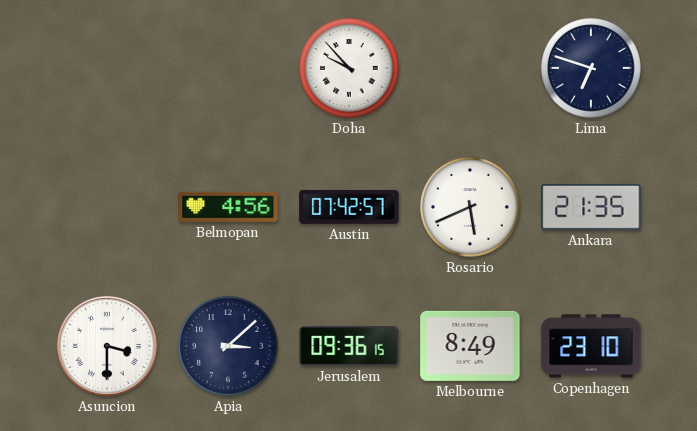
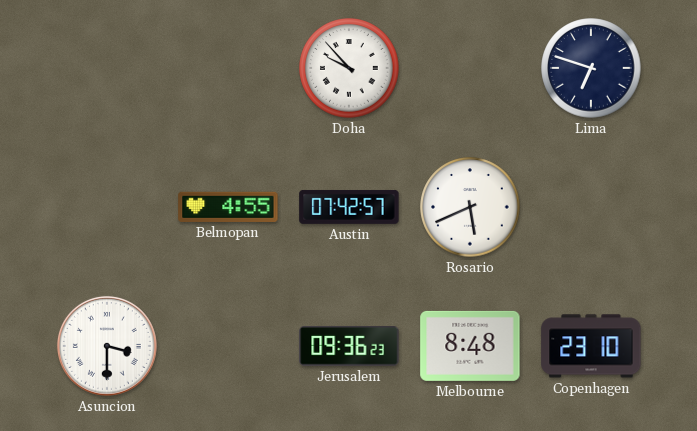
Belmopan: 4:56 -> 4:55
Ankara: 21:35 -> none
Apia: 3:08 -> none
Jerusalem: 09:36:15 -> 09:36:23
Melbourne: 8:49 -> 8:48
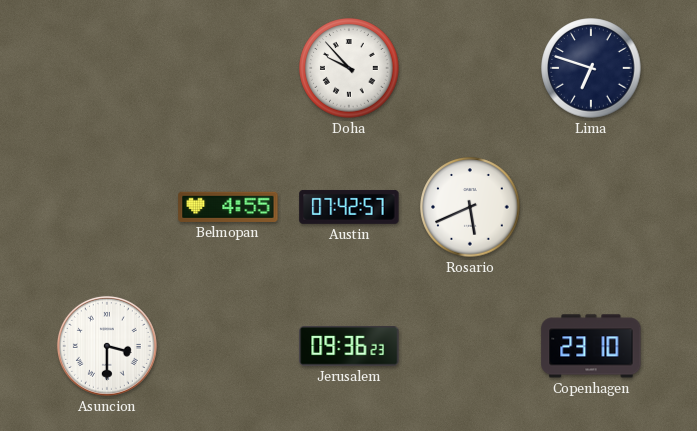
Melbourne: 8:48 -> none
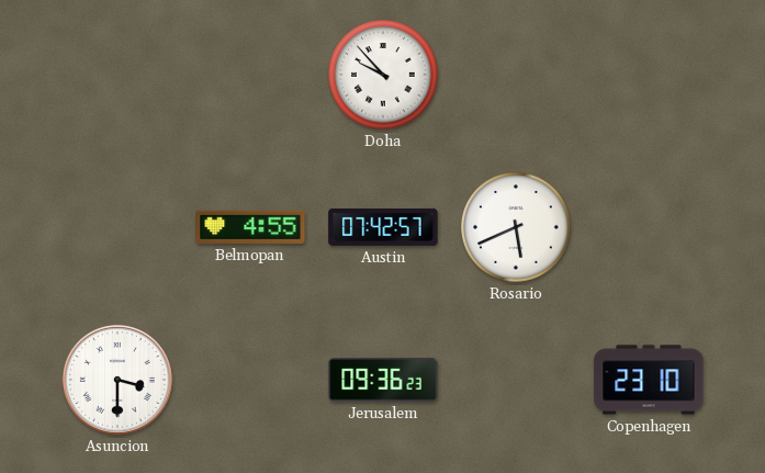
Lima: 6:48 -> none
